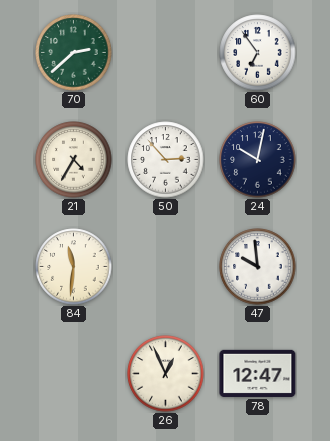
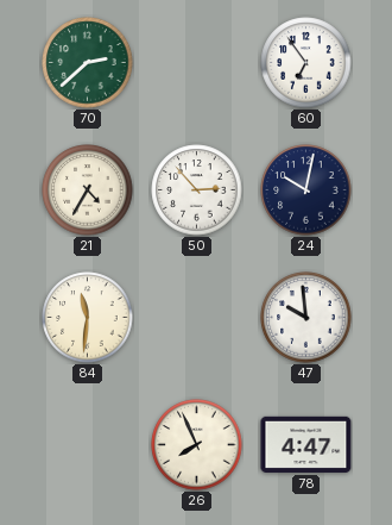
26: 12:56 -> 7:56
78: 12:47 -> 4:47
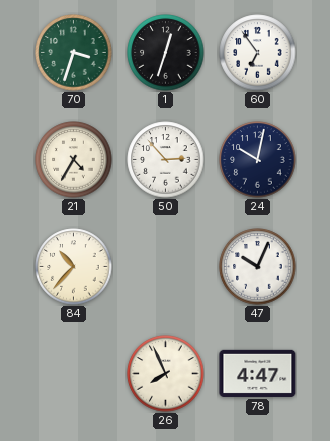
70: 2:38 -> 3:33
1: none -> 12:33
84: 11:31 -> 10:37
47: 9:59 -> 10:04
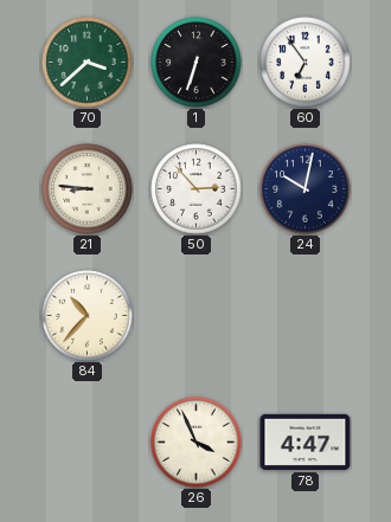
70: 3:33 -> 3:38
1: 12:33 -> 6:33
21: 4:35 -> 8:46
47: 10:04 -> none
26: 7:56 -> 3:56
